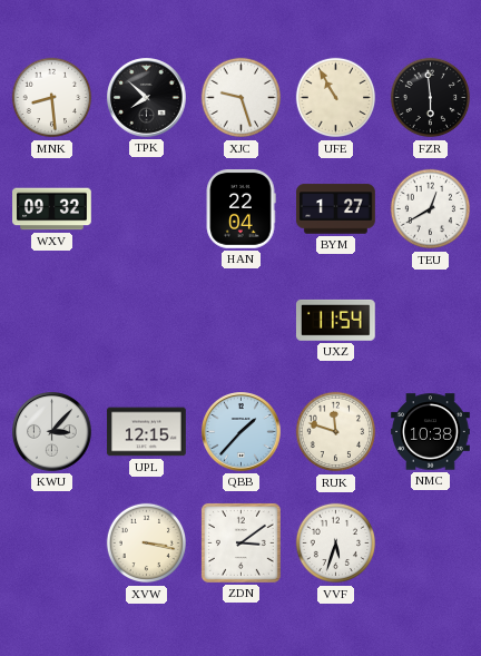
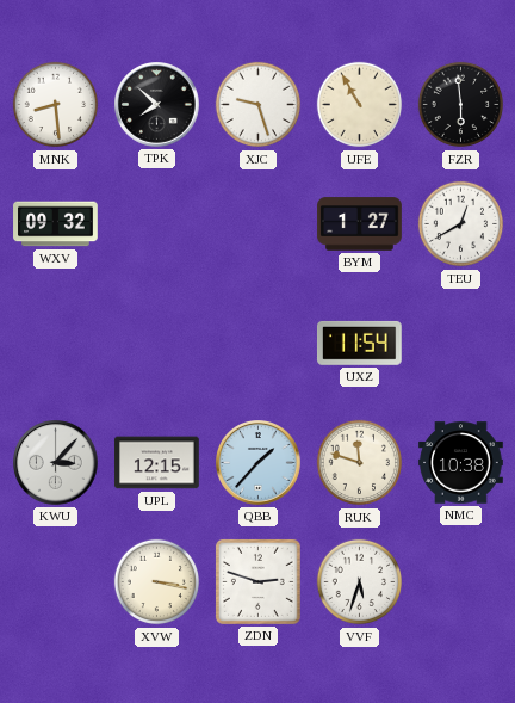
HAN: 22:04 -> none
ZDN: 3:09 -> 2:48
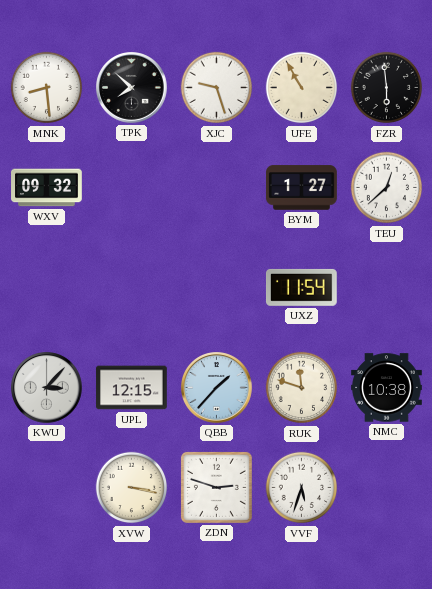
TEU: 12:40 -> 12:38
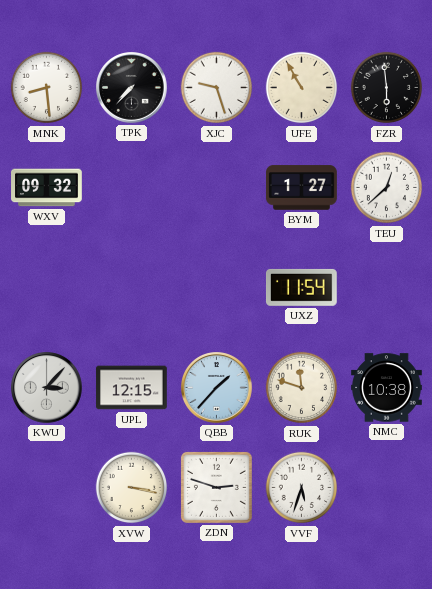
TPK: 7:52 -> 7:37
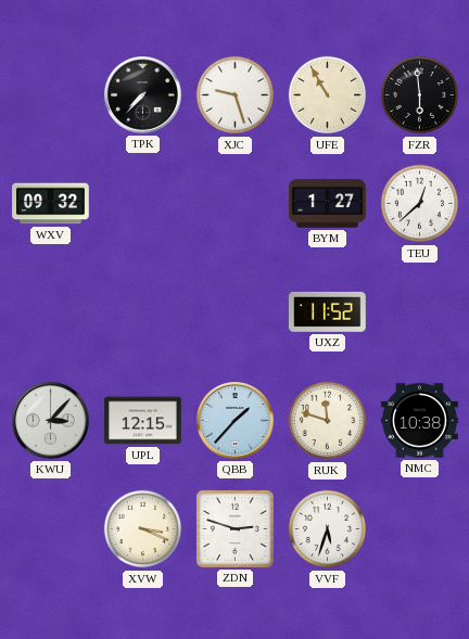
MNK: 8:29 -> none
UXZ: 11:54 -> 11:52
XVW: 3:17 -> 3:19
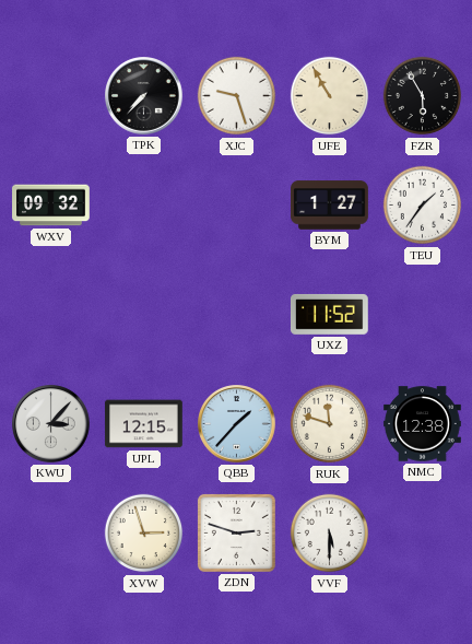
FZR: 5:59 -> 5:55
TEU: 12:38 -> 1:36
NMC: 10:38 -> 12:38
XVW: 3:19 -> 2:57
VVF: 5:33 -> 5:30
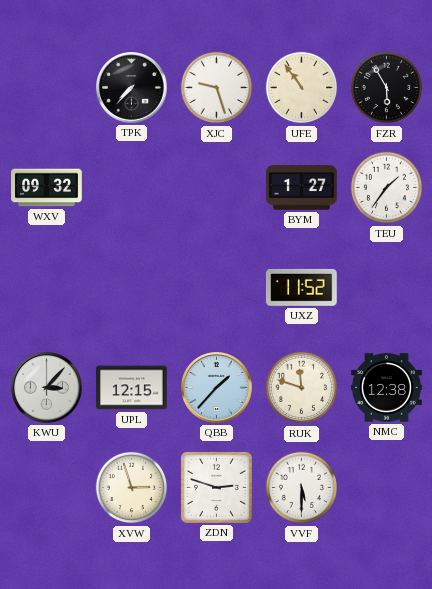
UFE: 10:55 -> 10:54
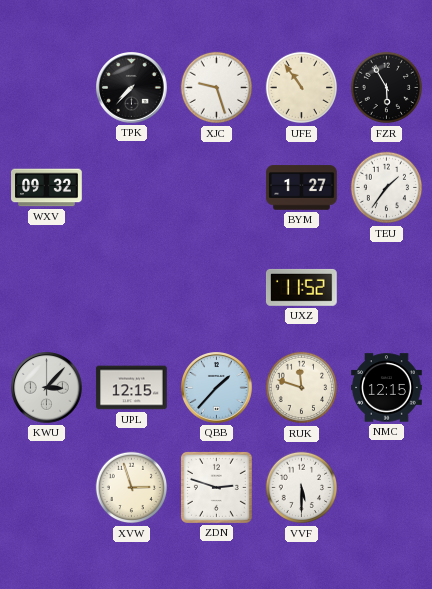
NMC: 12:38 -> 12:15
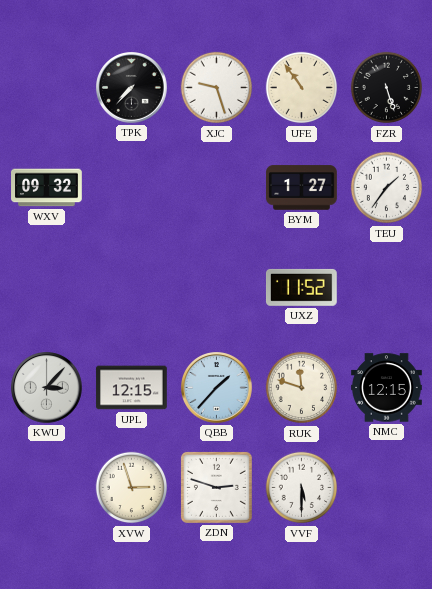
FZR: 5:55 -> 5:27
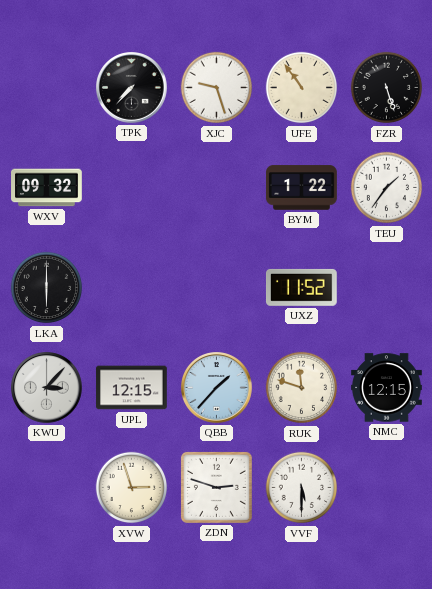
BYM: 1:27 -> 1:22
LKA: none -> 6:00
